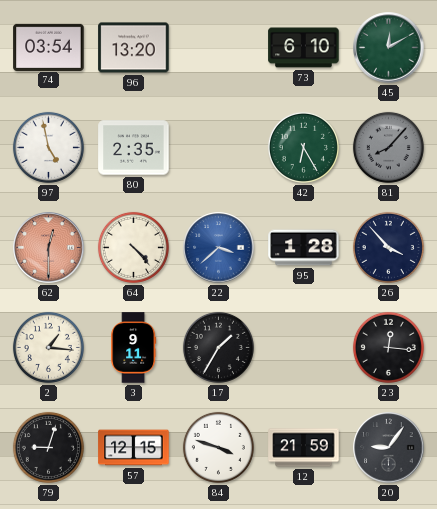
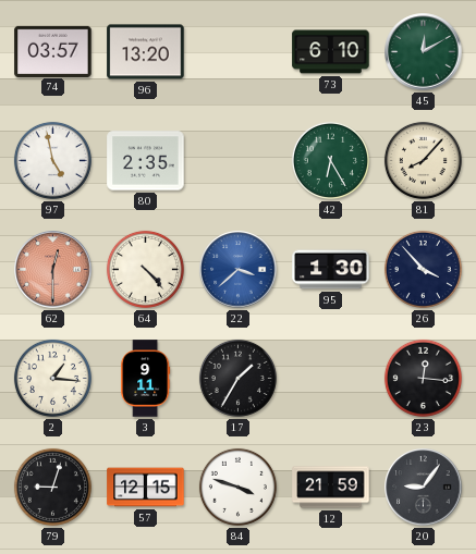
74: 03:54 -> 03:57
81 dial: grey -> cream
95: 1:28 -> 1:30
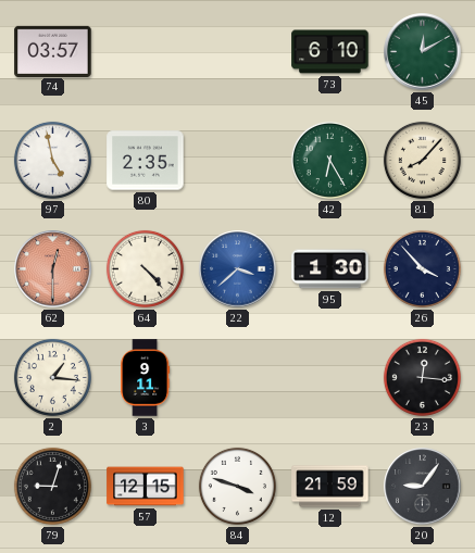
96: 13:20 -> none
17: 1:35 -> none
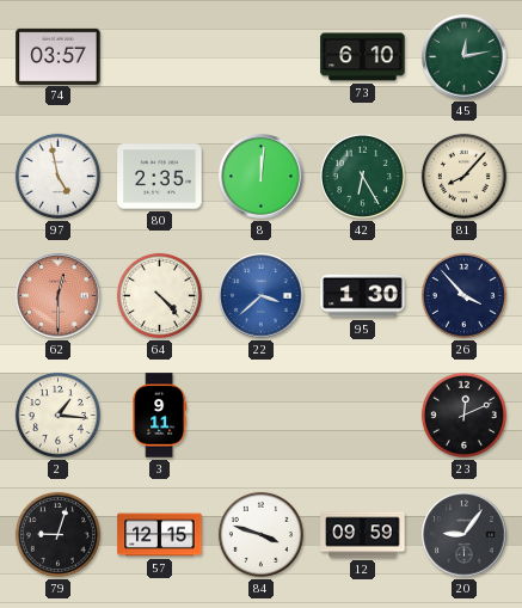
45: 12:10 -> 12:13
8: none -> 12:01
23: 12:16 -> 12:11
12: 21:59 -> 09:59
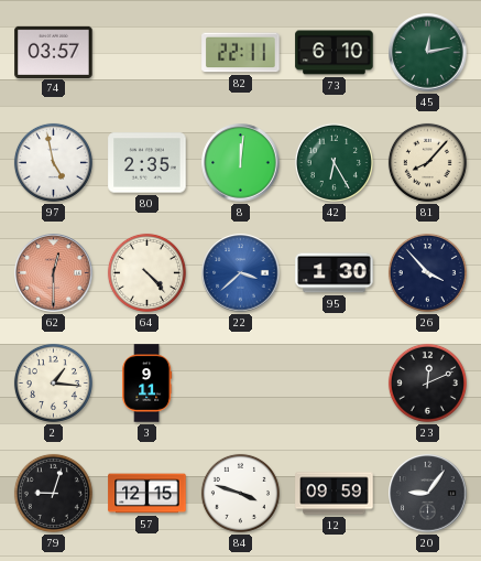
82: none -> 22:11
